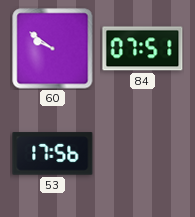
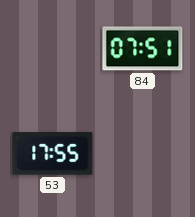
60: 9:51 -> none
53: 17:56 -> 17:55
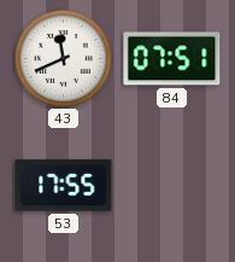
43: none -> 11:41
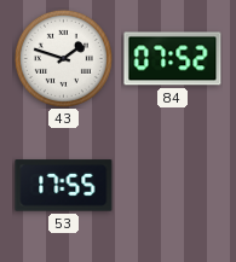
43: 11:41 -> 1:48
84: 07:51 -> 07:52
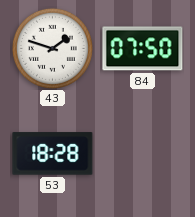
84: 07:52 -> 07:50
53: 17:55 -> 18:28
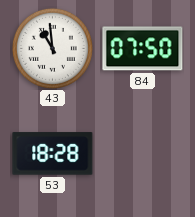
43: 1:48 -> 10:59
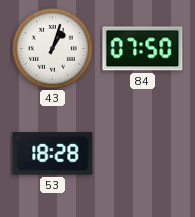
43: 10:59 -> 1:03
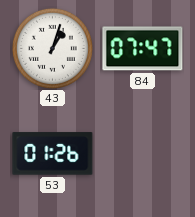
84: 07:50 -> 07:47
53: 18:28 -> 01:26
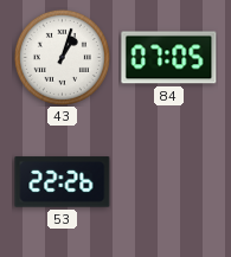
84: 07:47 -> 07:05
53: 01:26 -> 22:26
